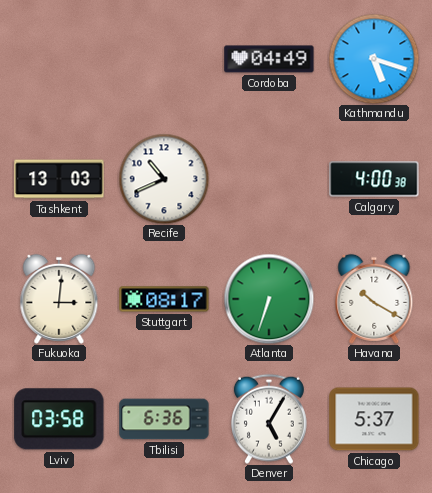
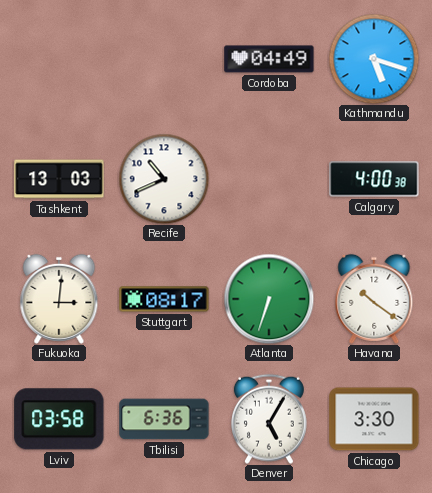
Havana: 10:20 -> 10:21
Chicago: 5:37 -> 3:30
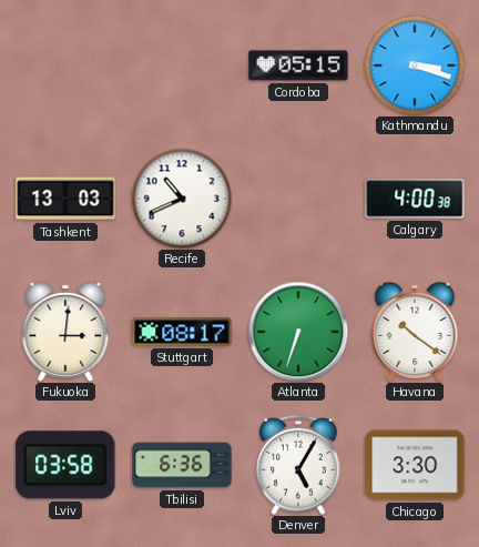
Cordoba: 04:49 -> 05:15
Kathmandu: 5:18 -> 3:18
